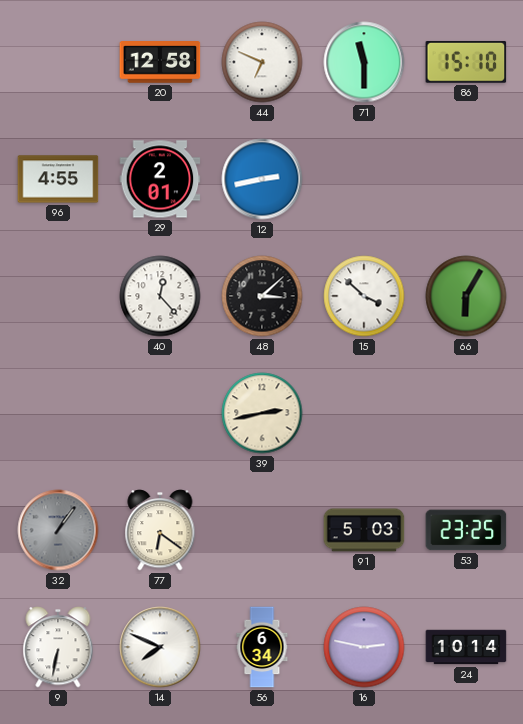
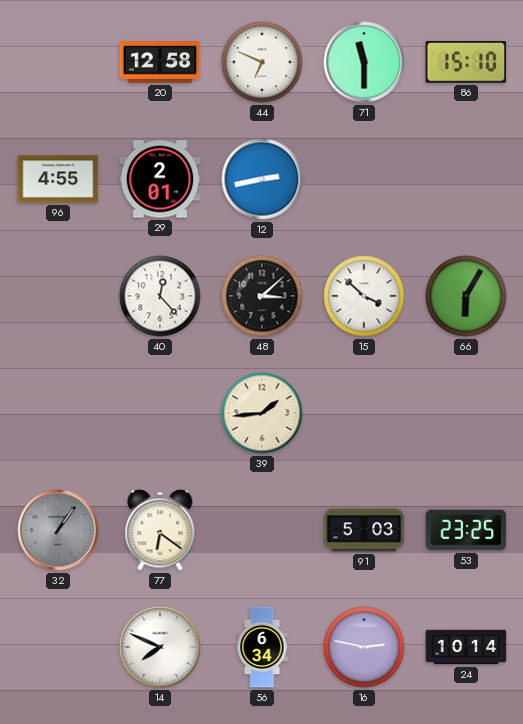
39: 2:43 -> 1:44
9: 6:32 -> none
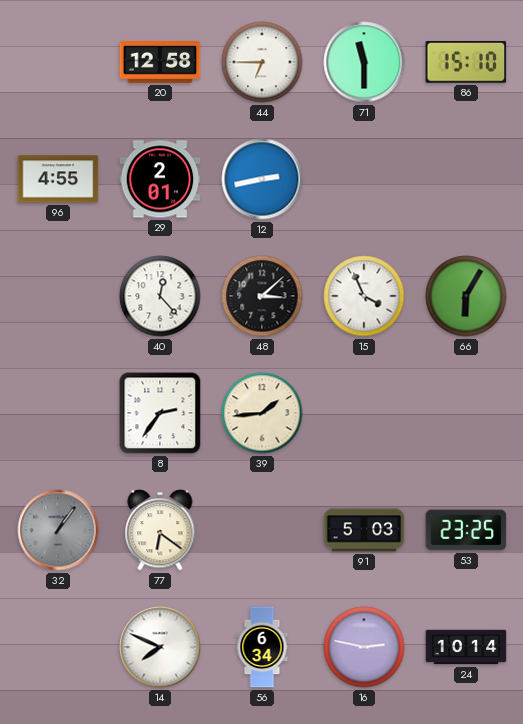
44: 6:49 -> 6:45
15: 3:52 -> 3:56
8: none -> 2:36
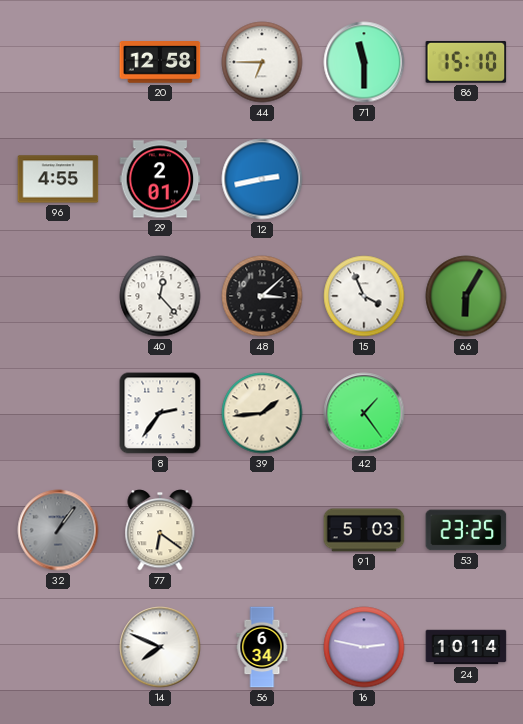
42: none -> 1:24
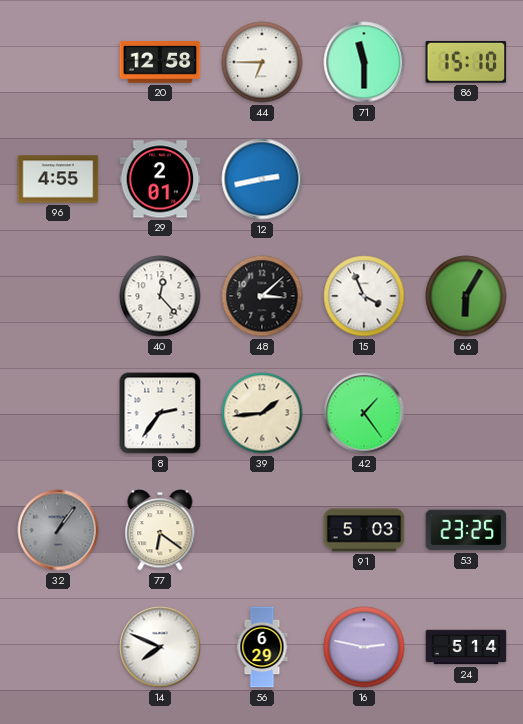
56: 6:34 -> 6:29
24: 10:14 -> 5:14
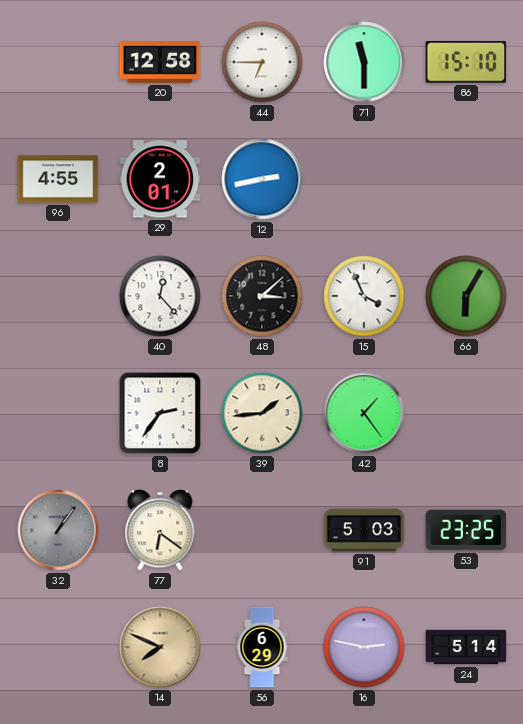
14 dial: white -> champagne
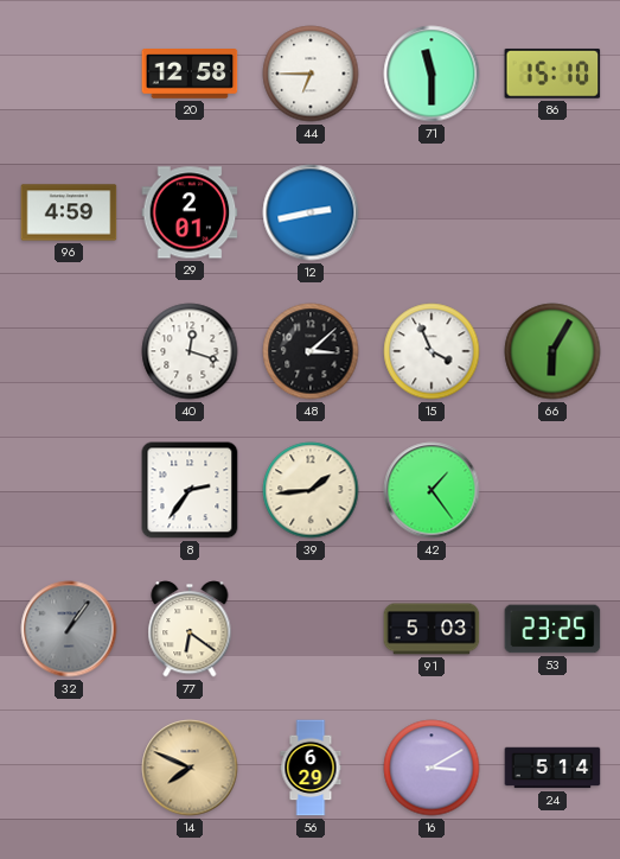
96: 4:55 -> 4:59
40: 12:23 -> 12:18
16: 2:47 -> 3:10
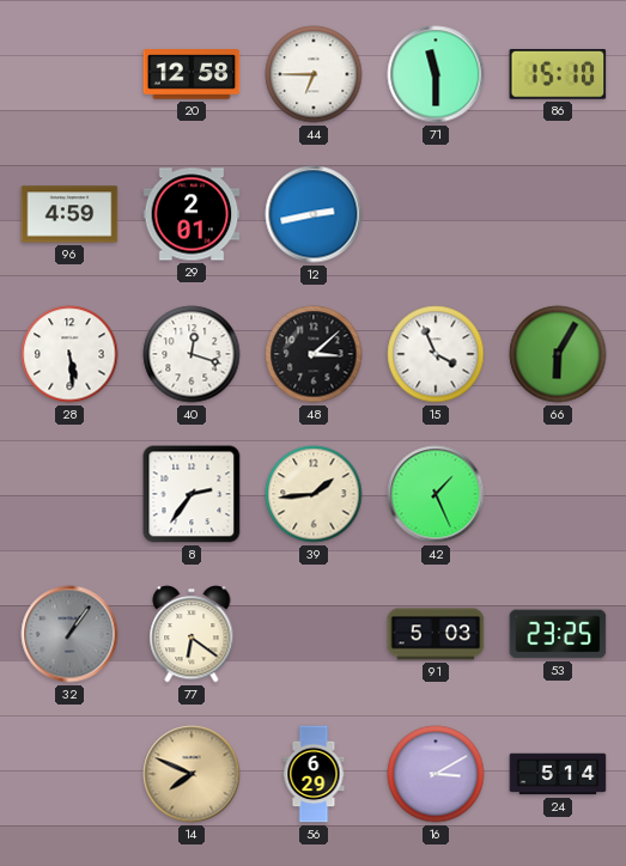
28: none -> 5:29
42: 1:24 -> 1:26
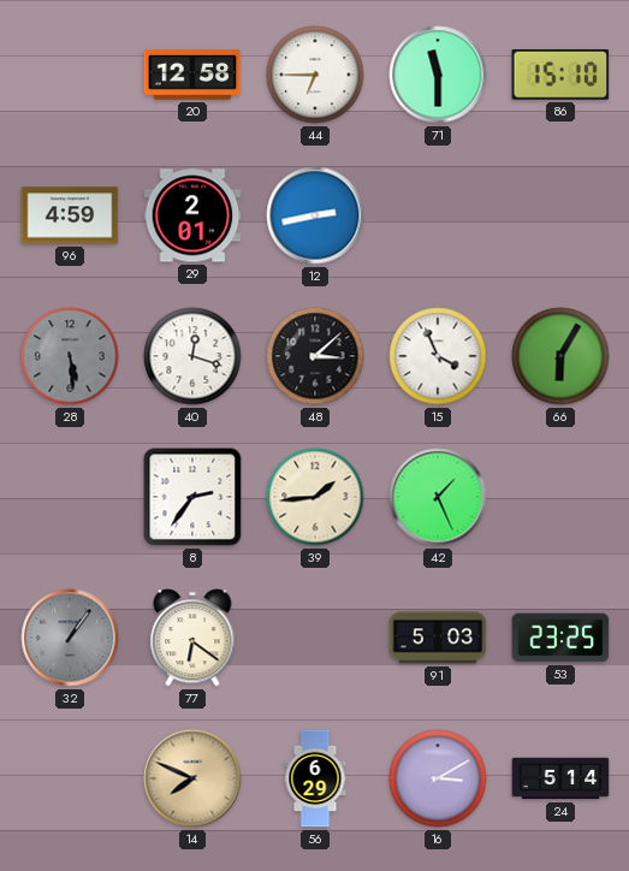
28 dial: white -> grey
